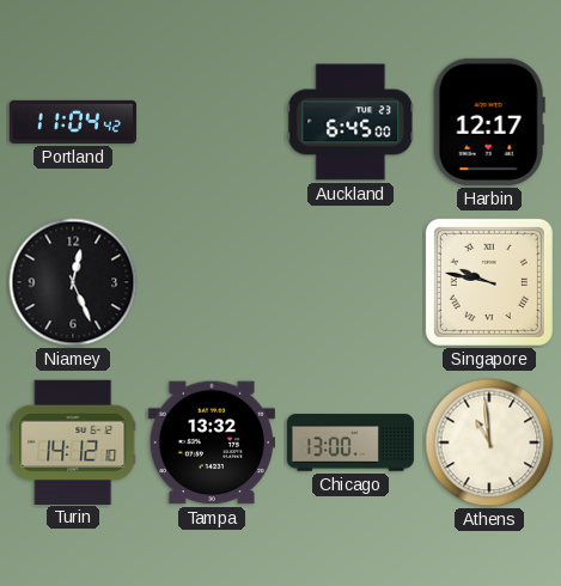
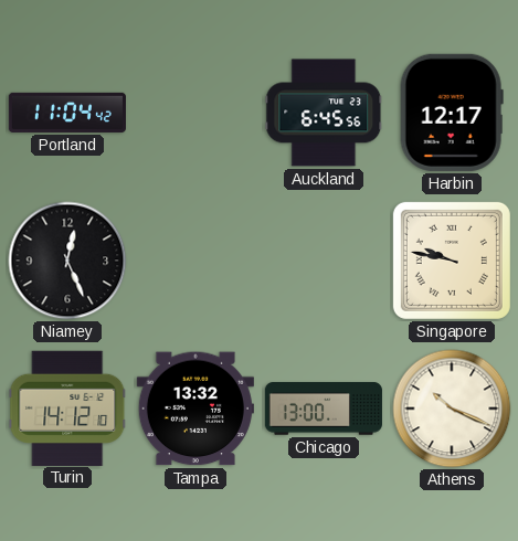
Auckland: 6:45:00 -> 6:45:56
Athens: 10:59 -> 10:19
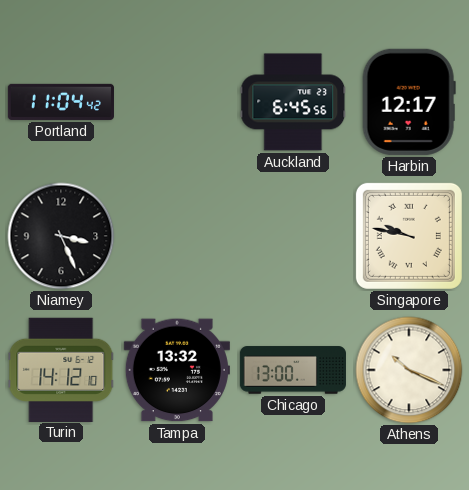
Niamey: 12:26 -> 3:26
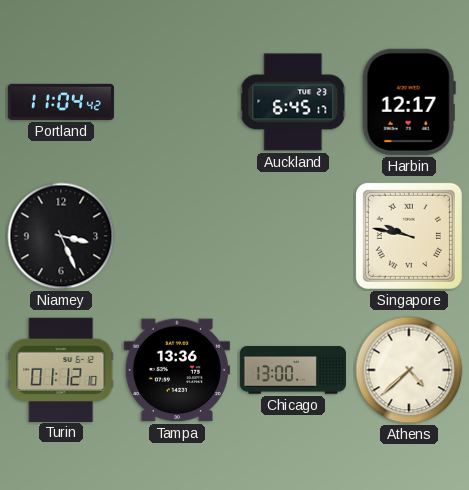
Auckland: 6:45:56 -> 6:45:17
Turin: 14:12 -> 01:12
Tampa: 13:32 -> 13:36
Athens: 10:19 -> 4:38
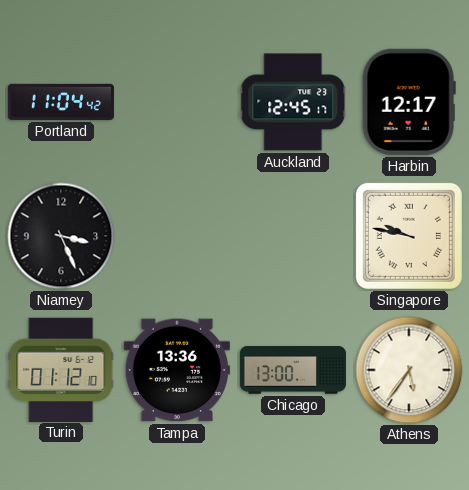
Auckland: 6:45 -> 12:45
Athens: 4:38 -> 5:36
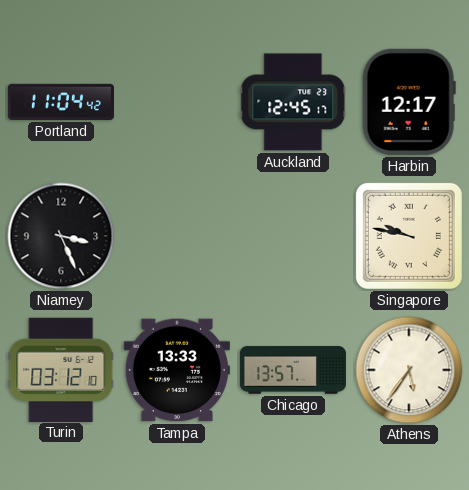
Turin: 01:12 -> 03:12
Tampa: 13:36 -> 13:33
Chicago: 13:00 -> 13:57
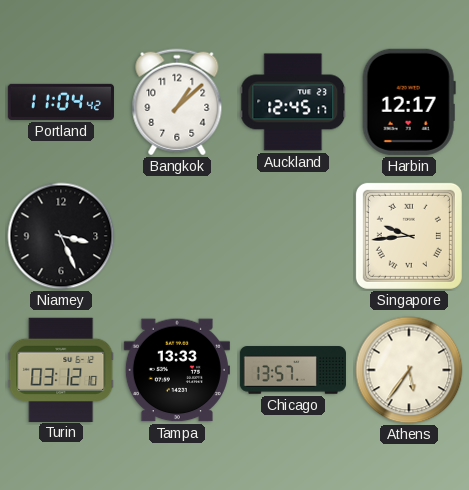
Bangkok: none -> 1:08
Singapore: 9:47 -> 9:44
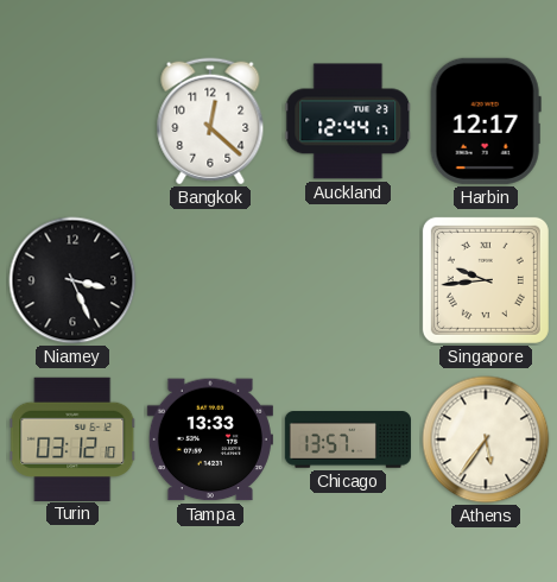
Portland: 11:04 -> none
Bangkok: 1:08 -> 12:22
Auckland: 12:45 -> 12:44
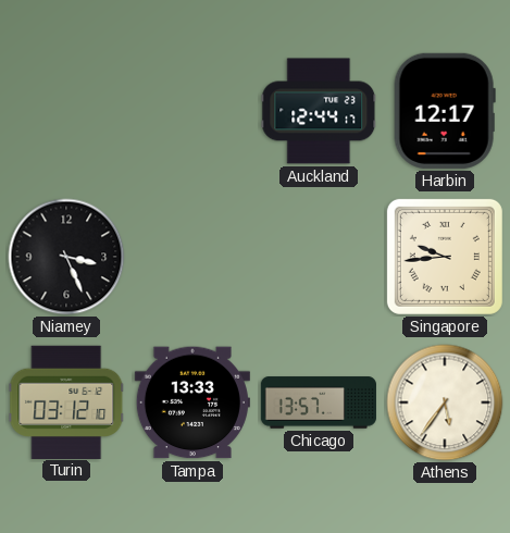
Bangkok: 12:22 -> none
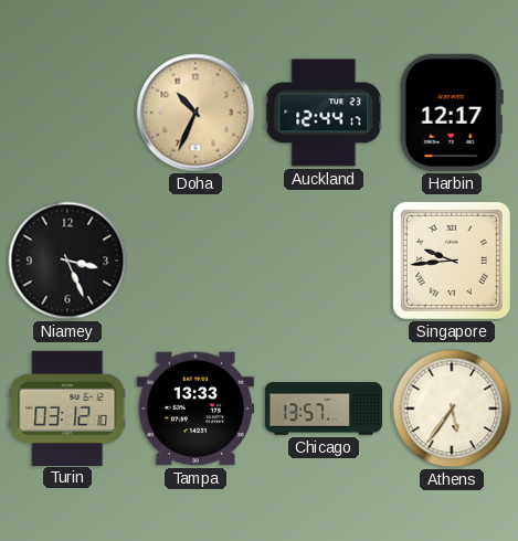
Doha: none -> 10:34
